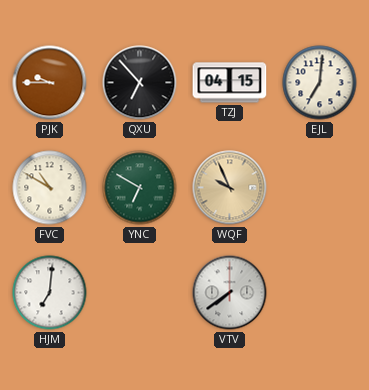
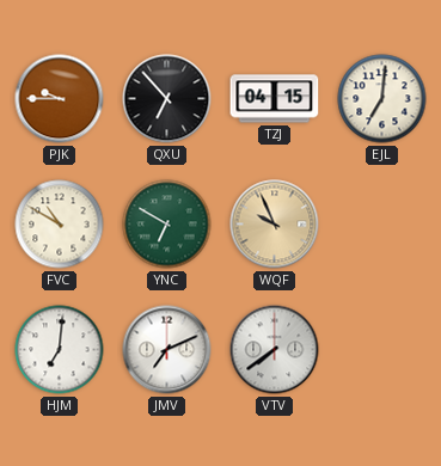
JMV: none -> 7:11
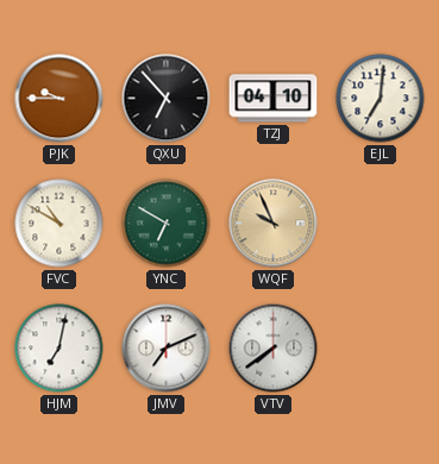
TZJ: 04:15 -> 04:10
HJM: 7:01 -> 7:02
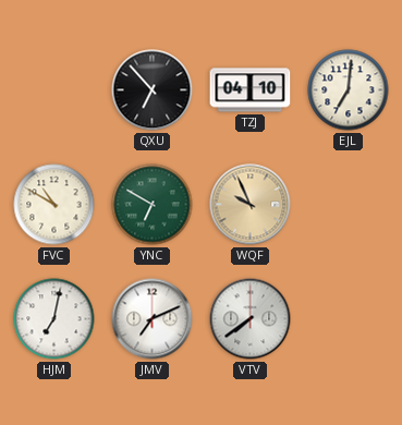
PJK: 9:45 -> none
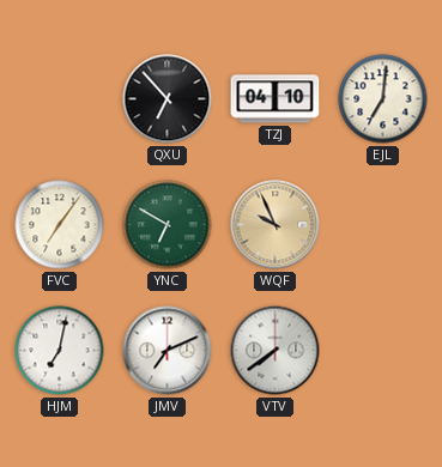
FVC: 10:50 -> 7:06
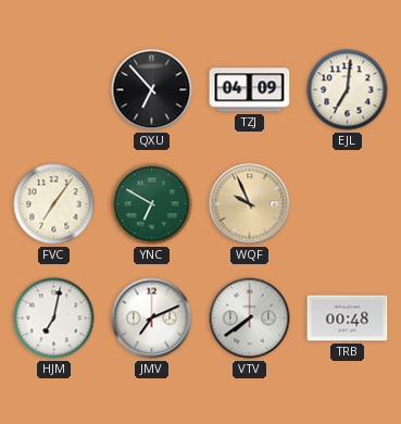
TZJ: 04:10 -> 04:09
TRB: none -> 00:48
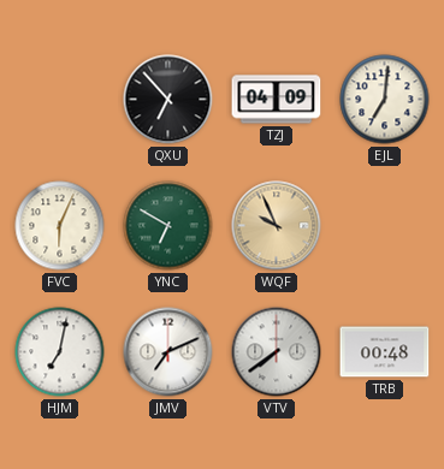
FVC: 7:06 -> 6:04
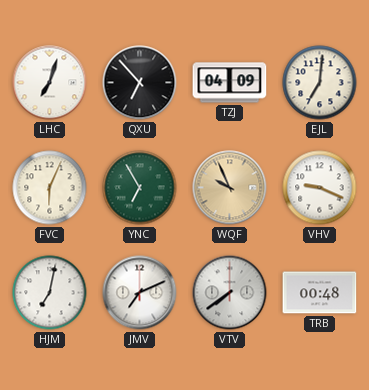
LHC: none -> 7:03
YNC: 6:50 -> 6:55
VHV: none -> 9:19
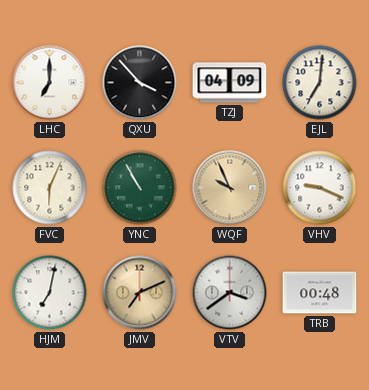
LHC: 7:03 -> 7:00
QXU: 6:53 -> 3:53
YNC: 6:55 -> 10:55
JMV dial: white -> champagne
VTV: 7:39 -> 3:39
